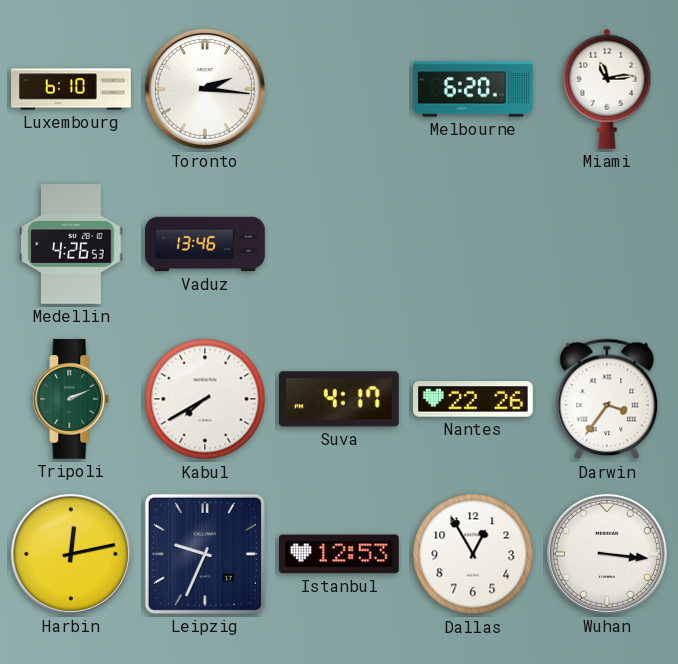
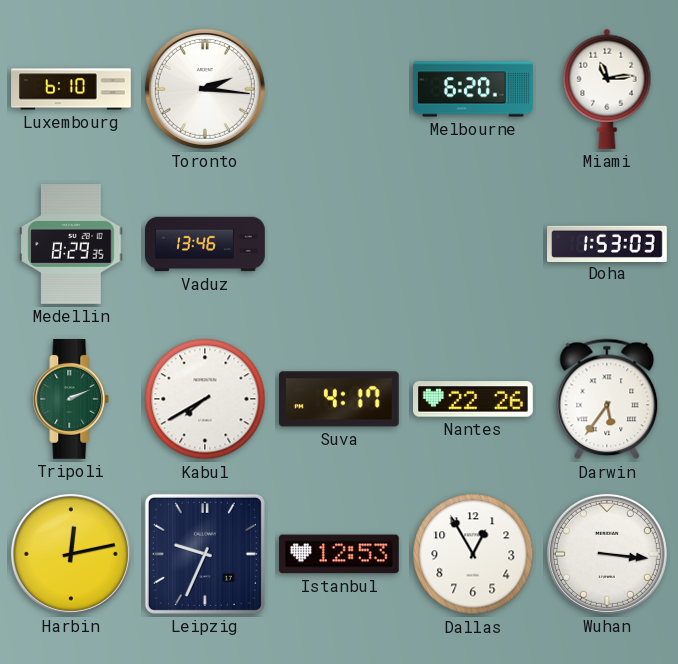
Medellin: 4:26 -> 8:29
Doha: none -> 1:53
Darwin: 3:36 -> 5:36
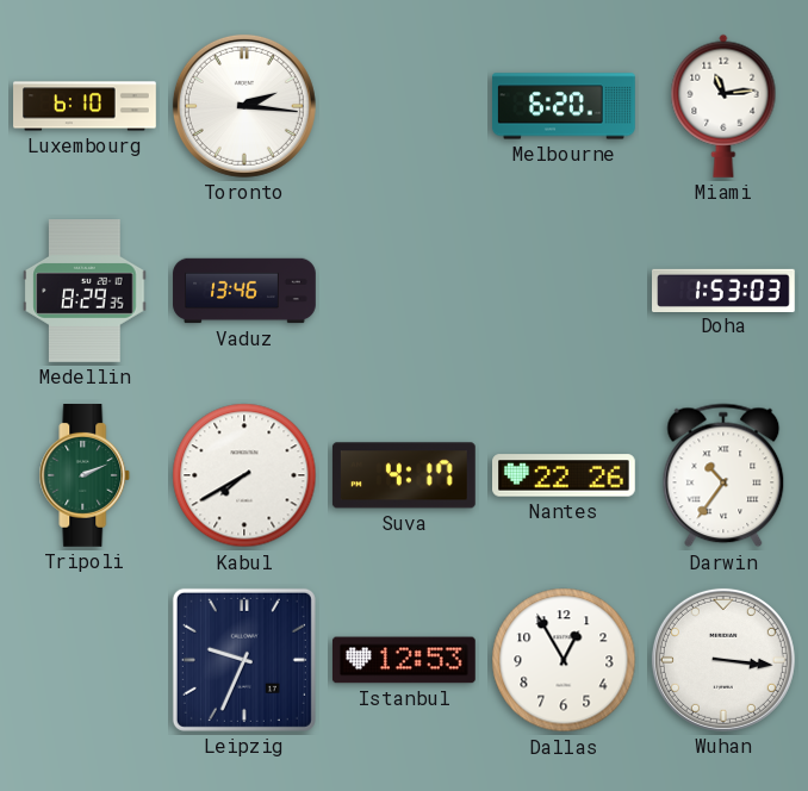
Darwin: 5:36 -> 10:36
Harbin: 12:13 -> none
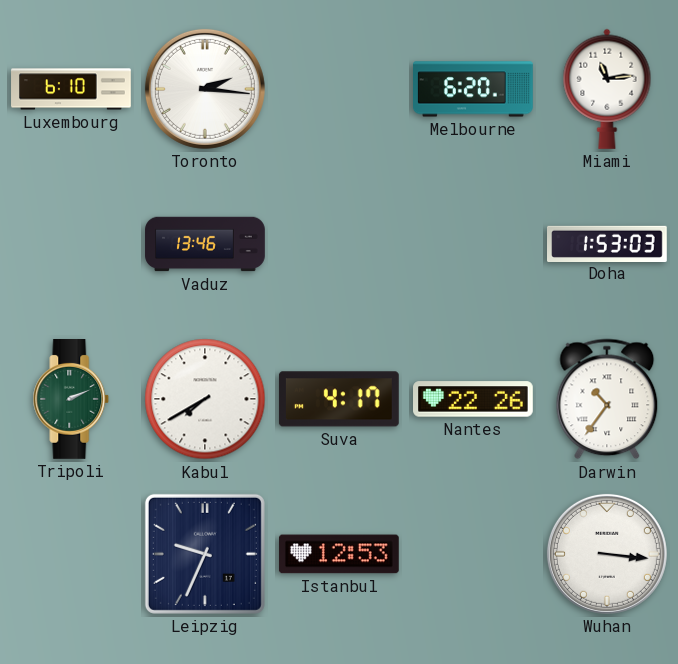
Medellin: 8:29 -> none
Dallas: 12:55 -> none
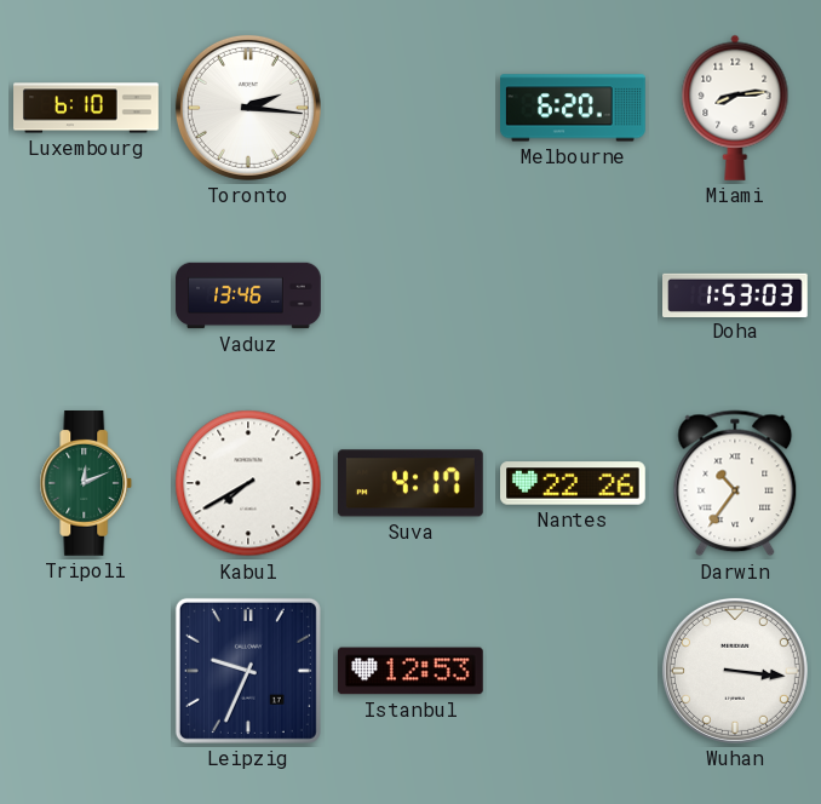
Miami: 11:14 -> 8:14
Tripoli: 2:11 -> 12:11
